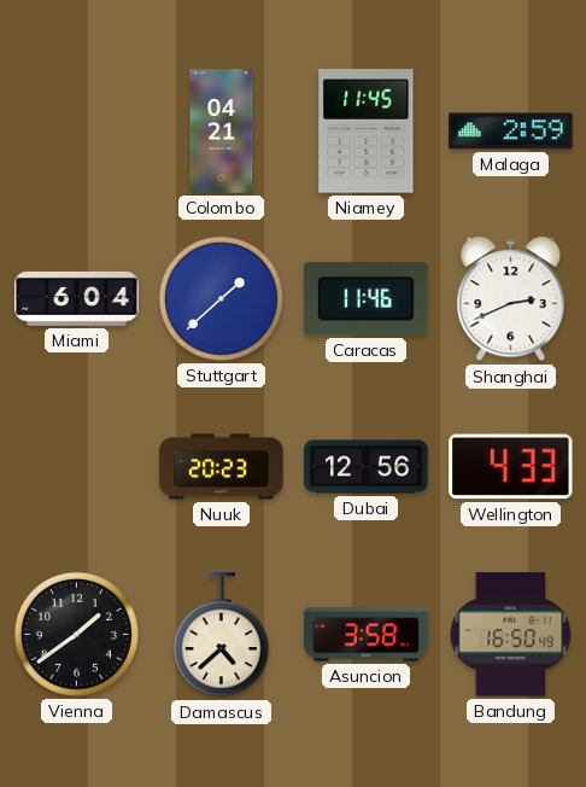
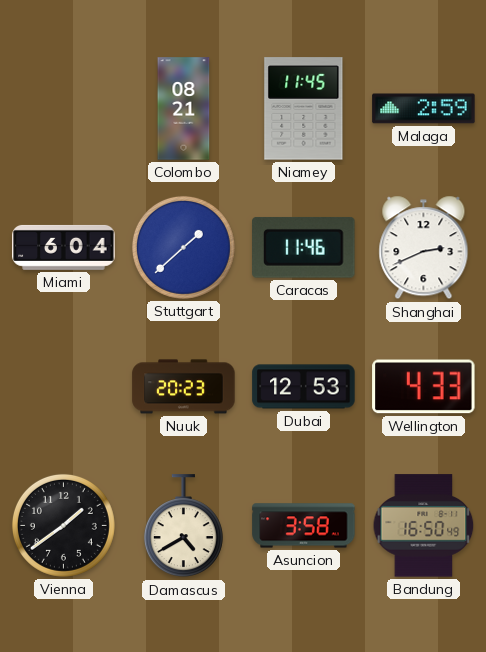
Colombo: 04:21 -> 08:21
Dubai: 12:56 -> 12:53
Damascus: 4:38 -> 4:40
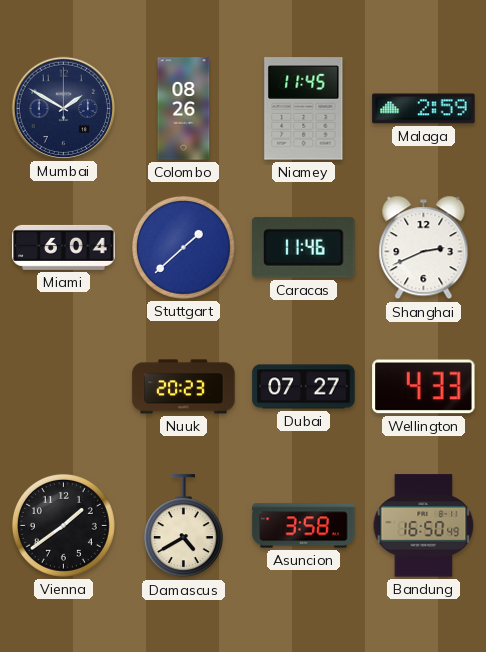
Mumbai: none -> 1:50
Colombo: 08:21 -> 08:26
Dubai: 12:53 -> 07:27
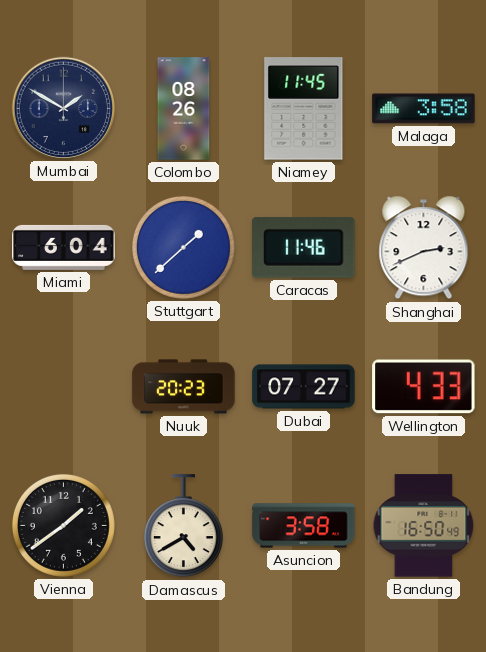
Malaga: 2:59 -> 3:58
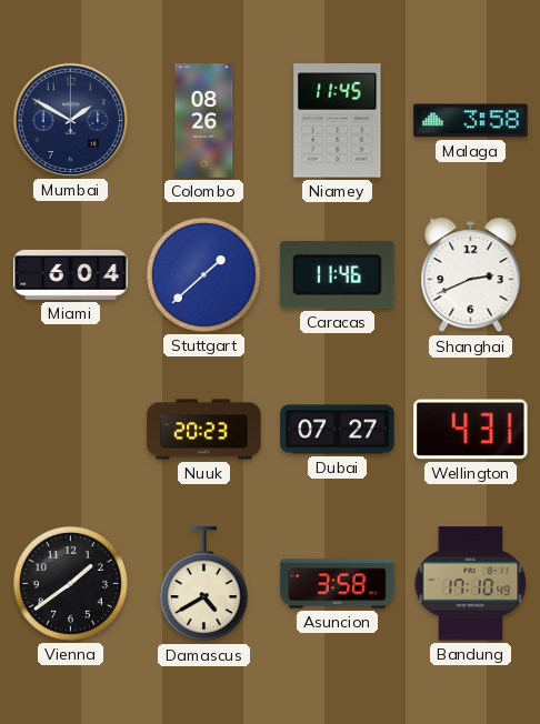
Wellington: 4:33 -> 4:31
Bandung: 16:50 -> 17:10
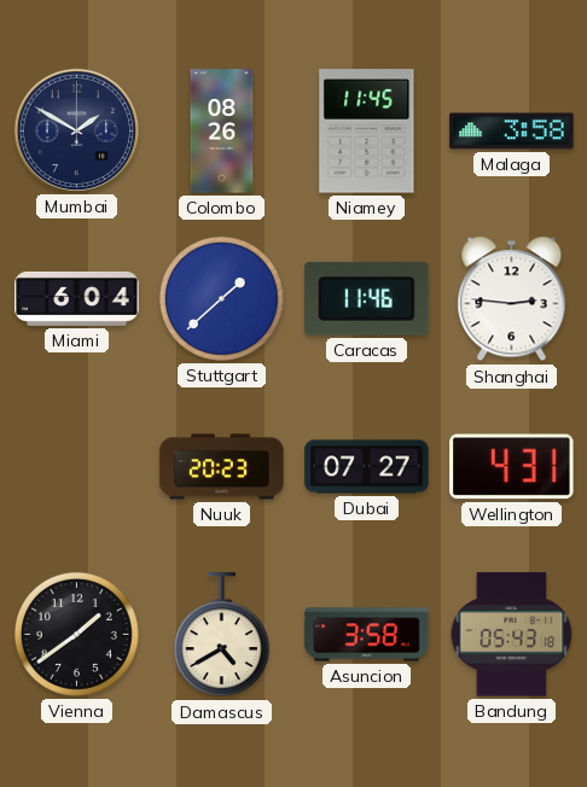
Shanghai: 2:41 -> 2:46
Bandung: 17:10 -> 05:43
